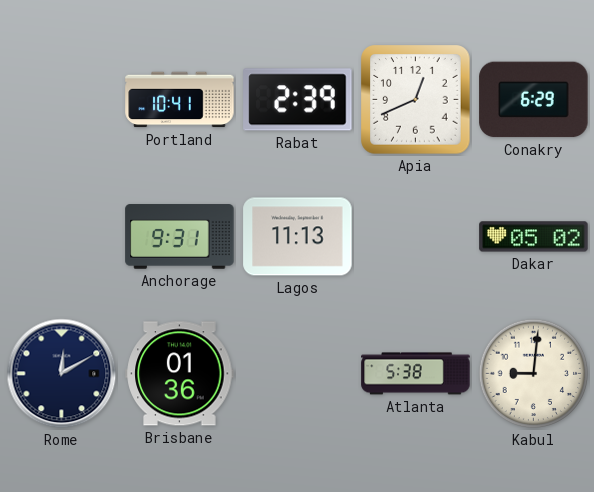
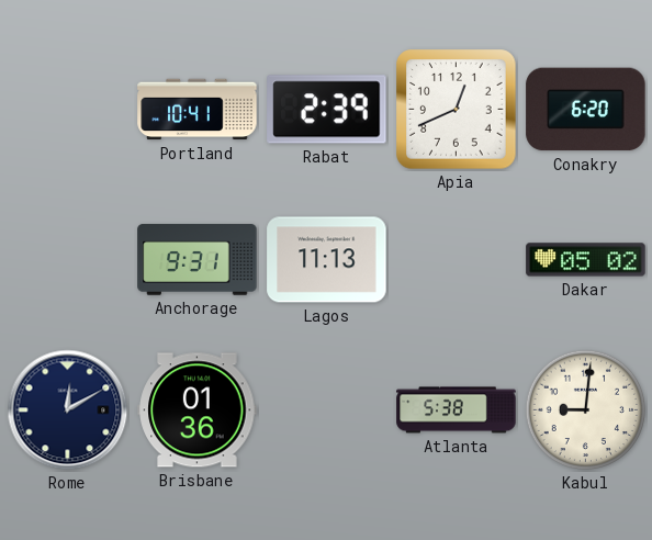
Conakry: 6:29 -> 6:20
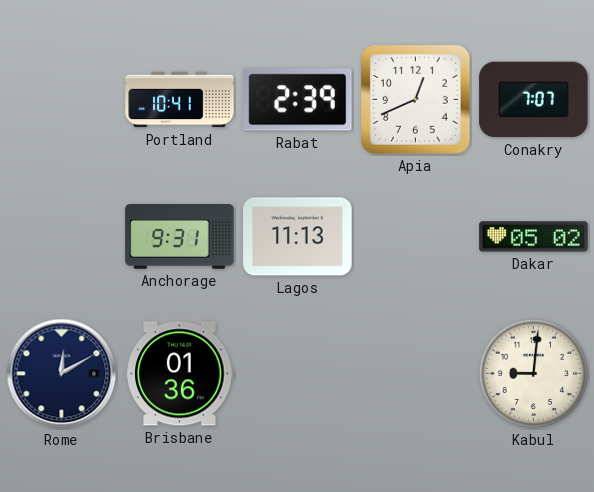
Conakry: 6:20 -> 7:07
Atlanta: 5:38 -> none
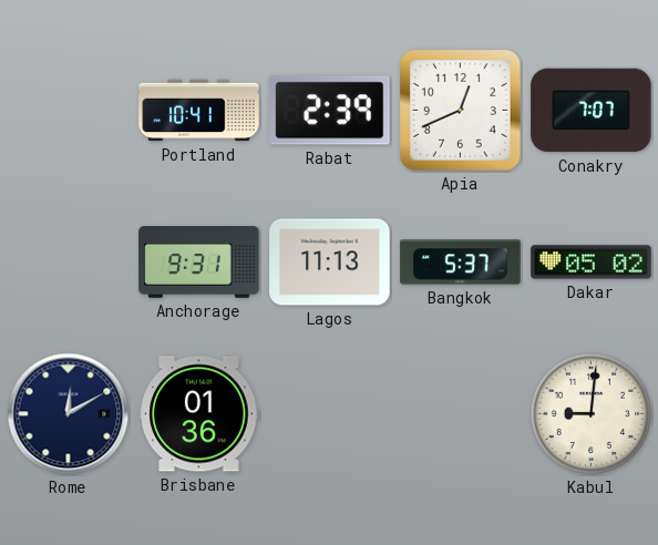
Bangkok: none -> 5:37
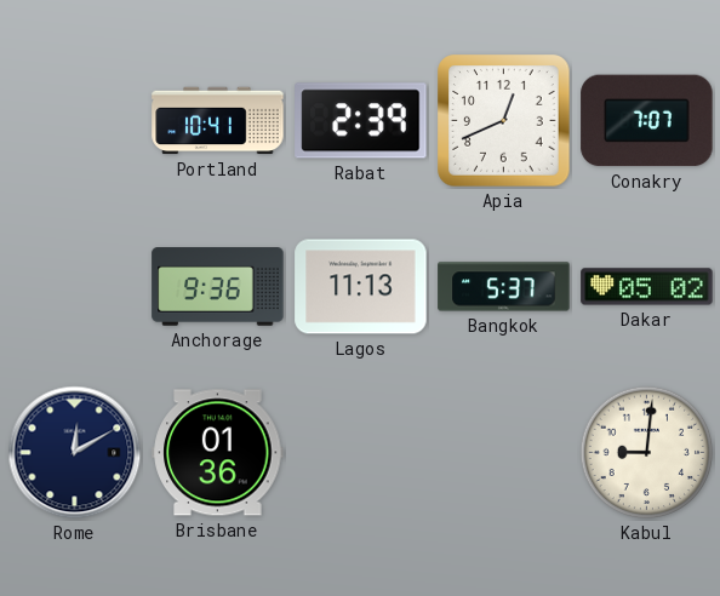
Anchorage: 9:31 -> 9:36
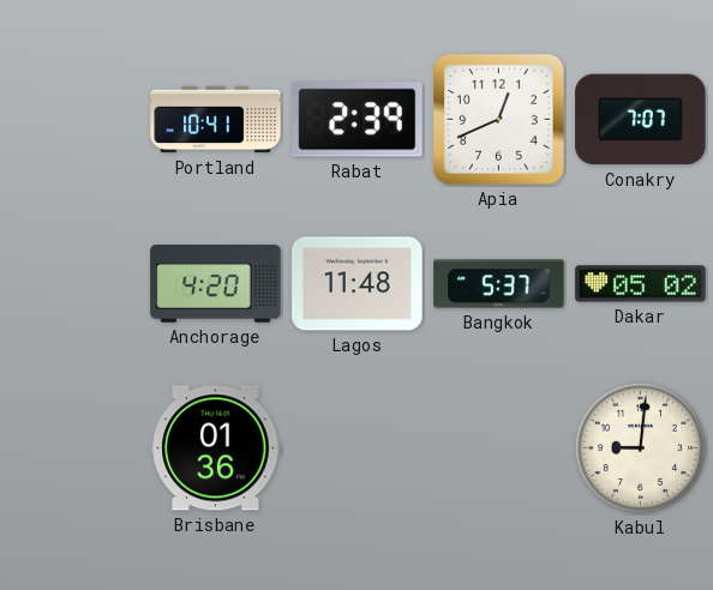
Anchorage: 9:36 -> 4:20
Lagos: 11:13 -> 11:48
Rome: 12:10 -> none
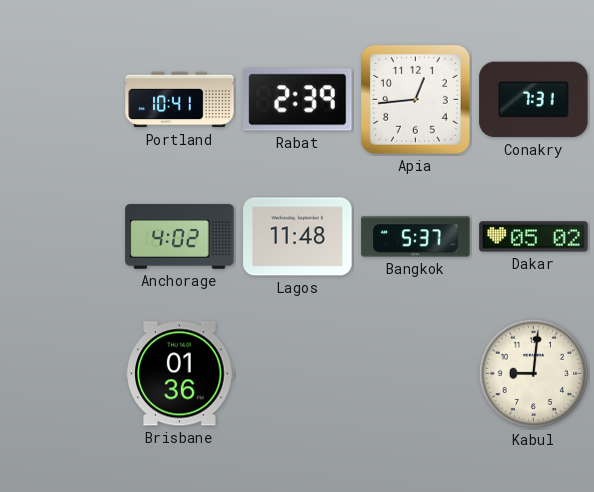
Apia: 12:41 -> 12:44
Conakry: 7:07 -> 7:31
Anchorage: 4:20 -> 4:02
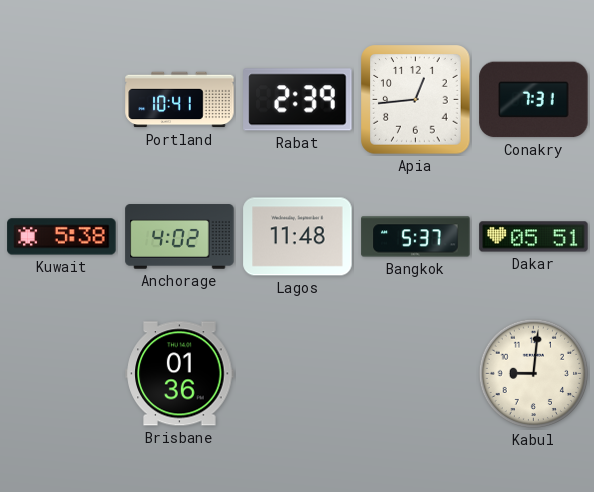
Kuwait: none -> 5:38
Dakar: 05:02 -> 05:51
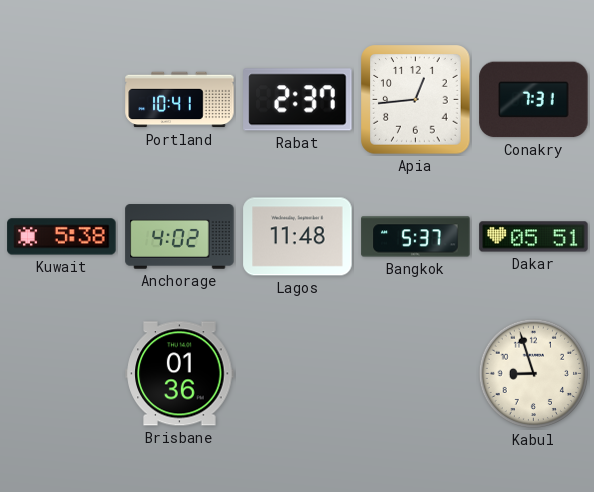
Rabat: 2:39 -> 2:37
Kabul: 9:01 -> 8:57
